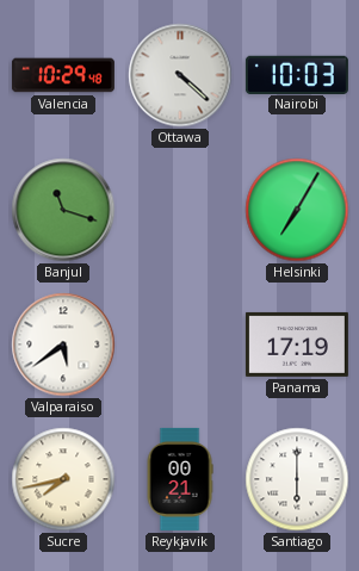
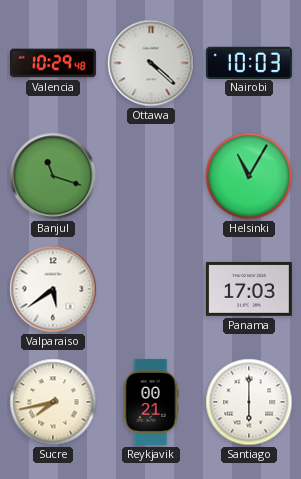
Helsinki: 7:05 -> 11:05
Panama: 17:19 -> 17:03
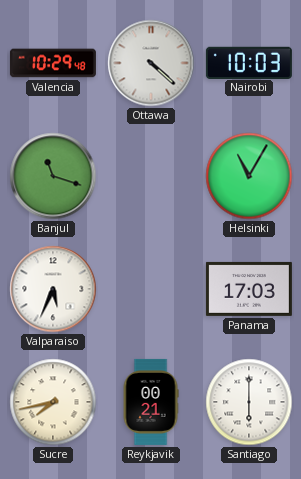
Valparaiso: 5:39 -> 5:34
